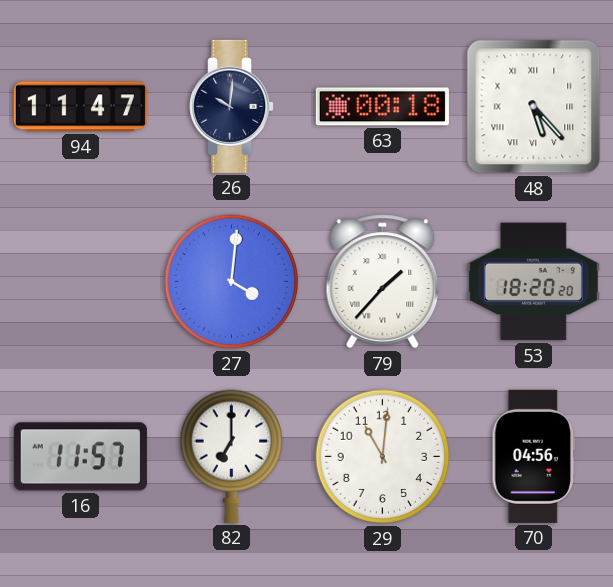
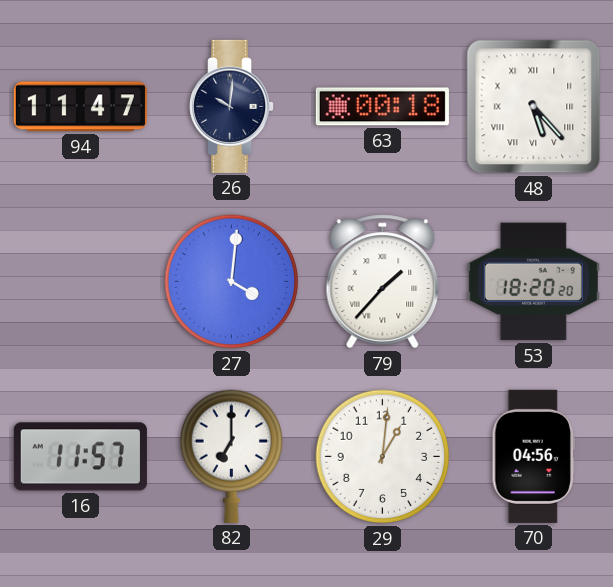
29: 11:01 -> 1:01
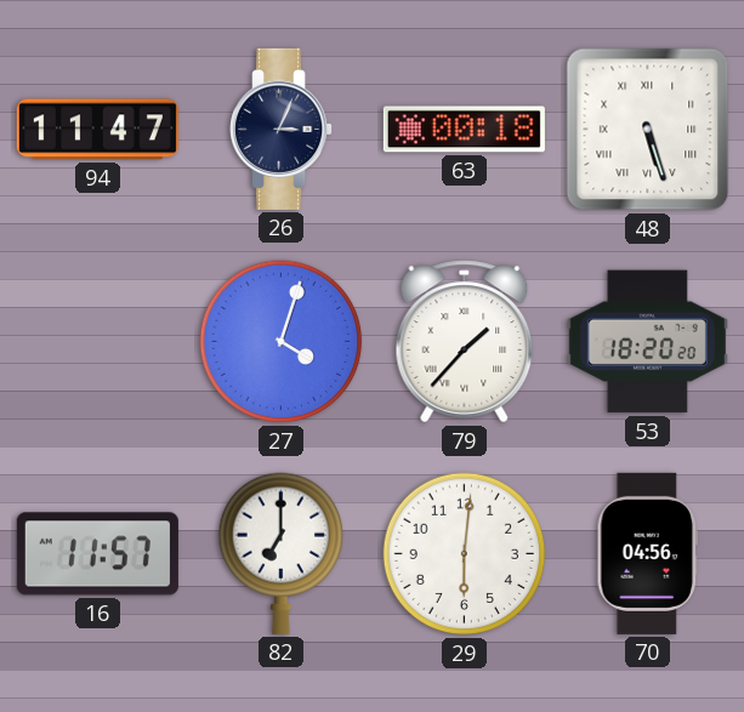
26: 10:01 -> 3:04
48: 5:23 -> 5:27
27: 4:01 -> 4:03
29: 1:01 -> 6:01
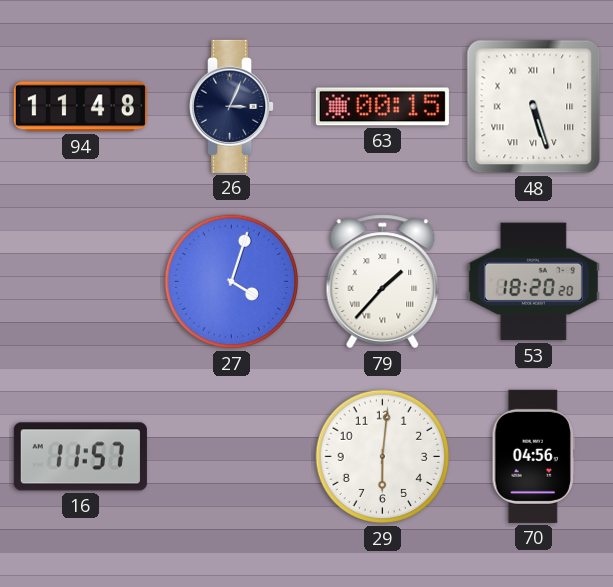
94: 11:47 -> 11:48
63: 00:18 -> 00:15
82: 7:00 -> none
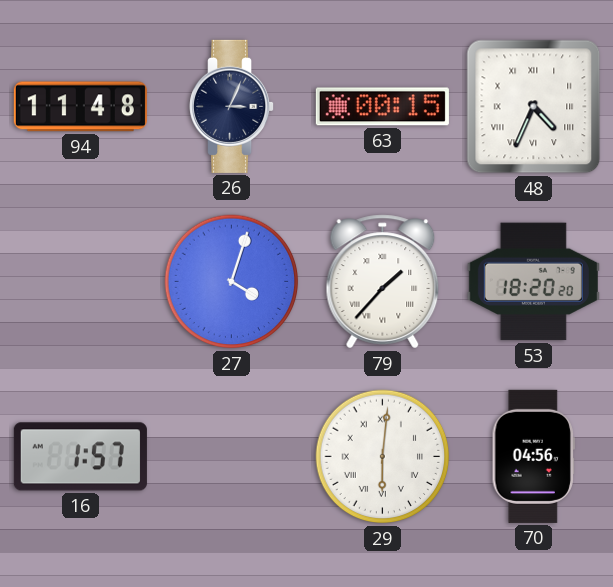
48: 5:27 -> 4:34
16: 11:57 -> 1:57
29 numerals: Arabic -> Roman
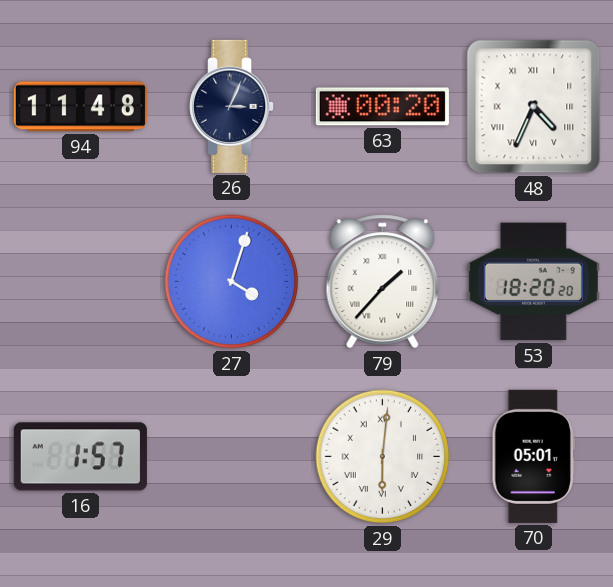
63: 00:15 -> 00:20
70: 04:56 -> 05:01
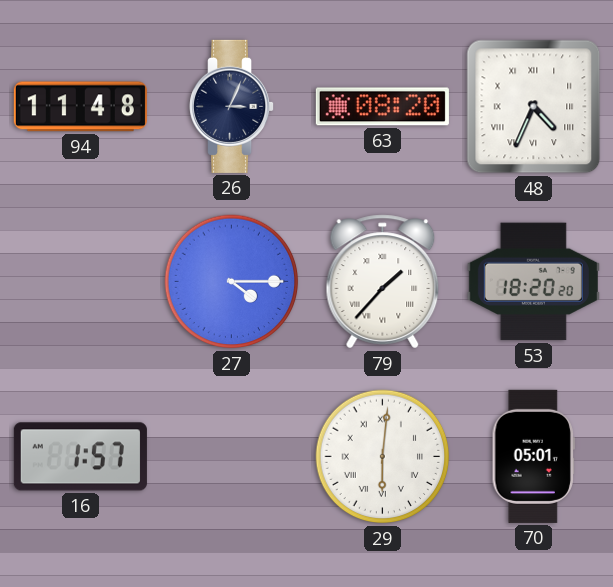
63: 00:20 -> 08:20
27: 4:03 -> 4:15
